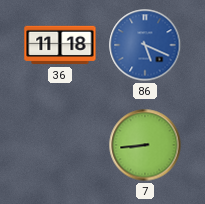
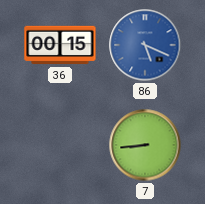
36: 11:18 -> 00:15
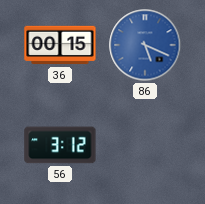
56: none -> 3:12
7: 8:44 -> none
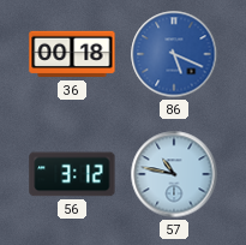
36: 00:15 -> 00:18
57: none -> 10:47
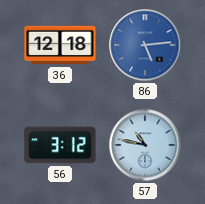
36: 00:18 -> 12:18
86: 5:19 -> 5:14
